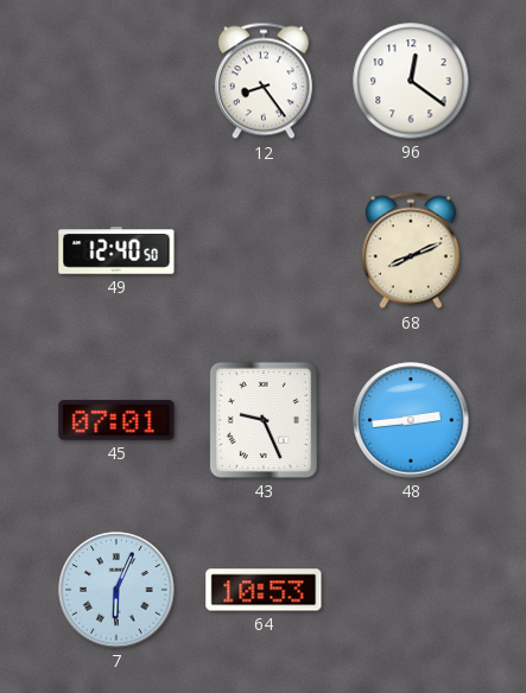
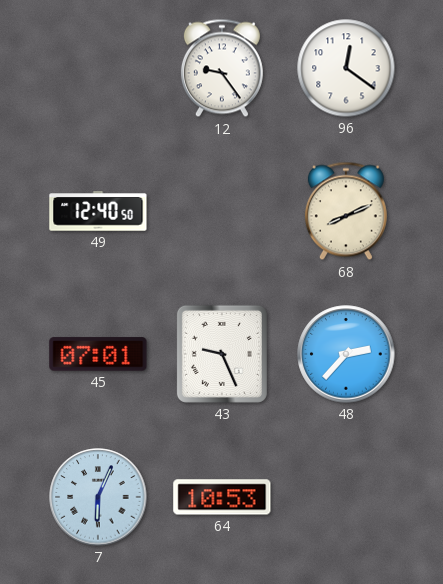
12: 8:24 -> 9:24
48: 2:44 -> 2:37
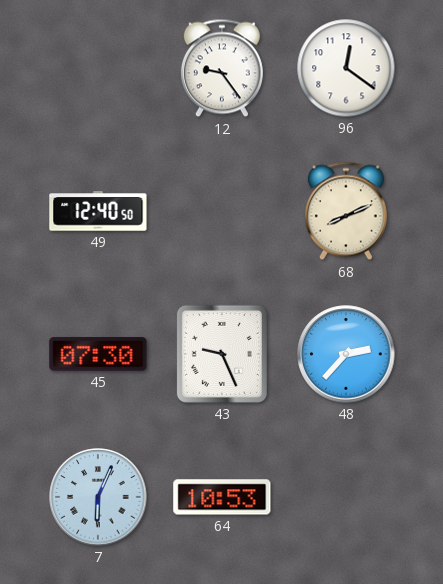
45: 07:01 -> 07:30
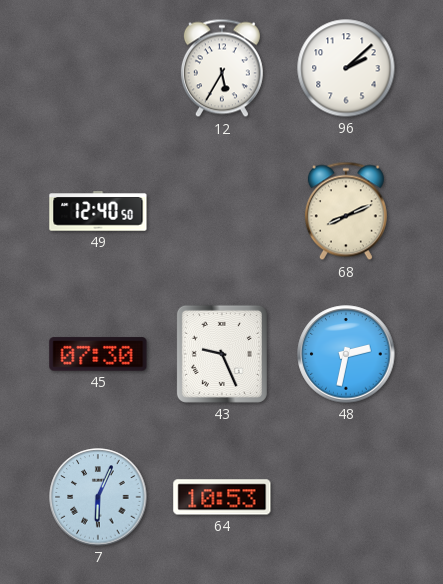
12: 9:24 -> 5:35
96: 12:21 -> 2:08
48: 2:37 -> 2:32
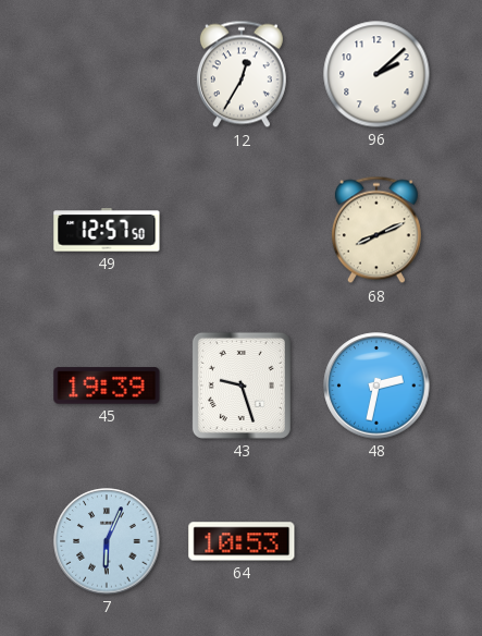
12: 5:35 -> 12:35
49: 12:40 -> 12:57
45: 07:30 -> 19:39
43: 9:26 -> 9:27
